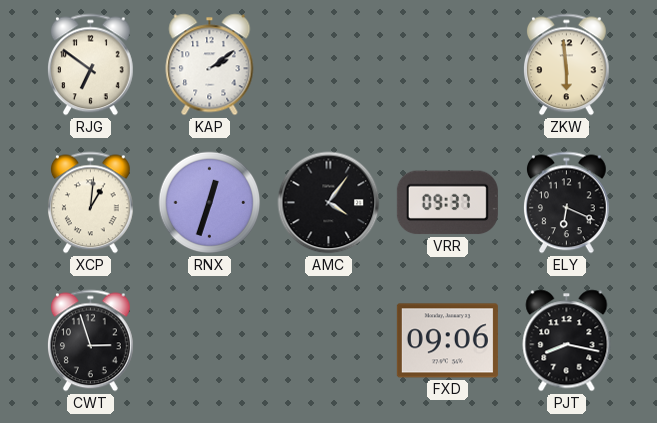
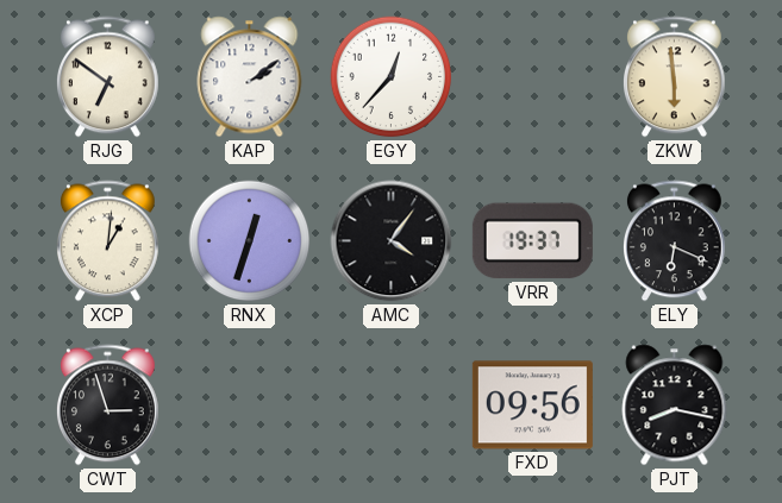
EGY: none -> 12:37
VRR: 09:37 -> 19:37
FXD: 09:06 -> 09:56
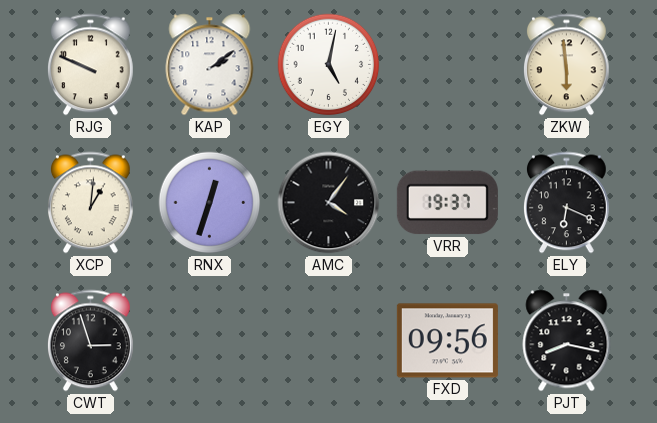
RJG: 6:51 -> 9:49
EGY: 12:37 -> 5:02
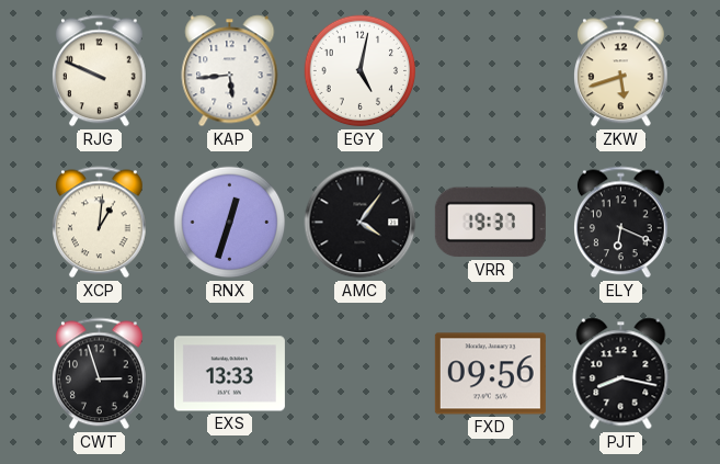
KAP: 2:09 -> 5:44
ZKW: 5:59 -> 5:42
EXS: none -> 13:33
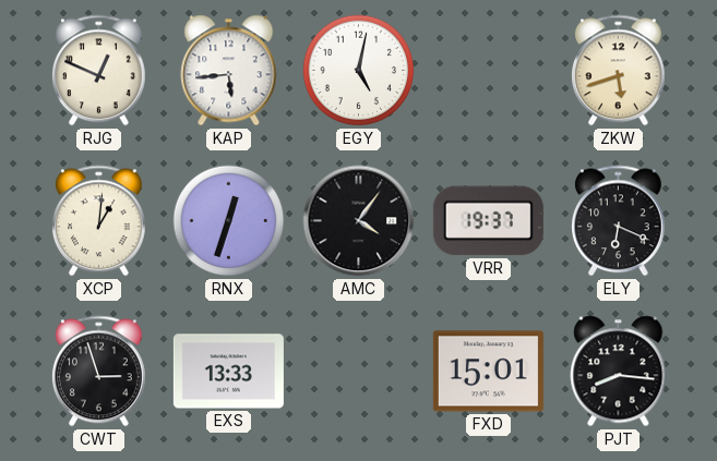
RJG: 9:49 -> 12:49
FXD: 09:56 -> 15:01
PJT: 8:17 -> 8:16
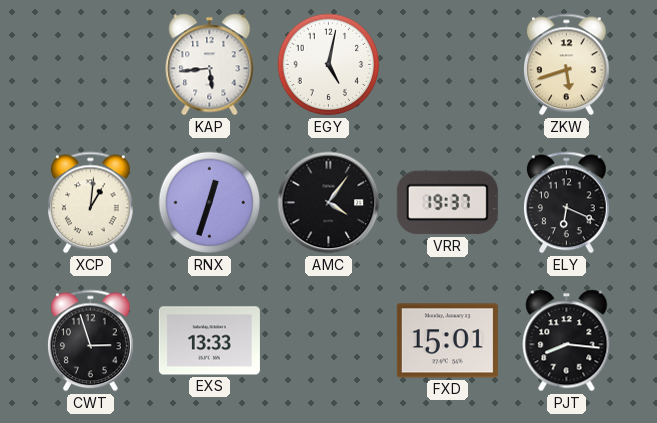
RJG: 12:49 -> none
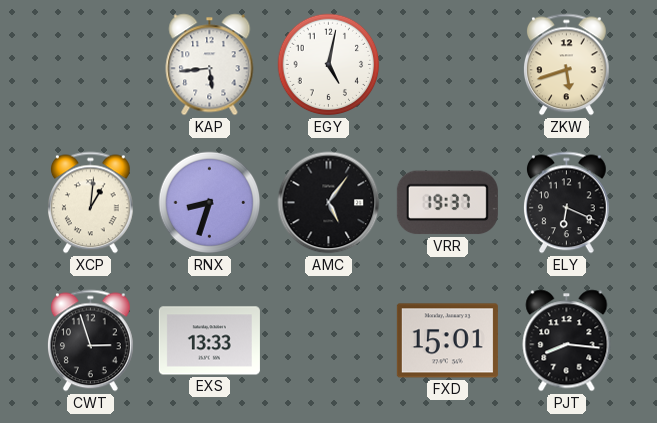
RNX: 12:33 -> 8:33
AMC: 4:06 -> 5:06
